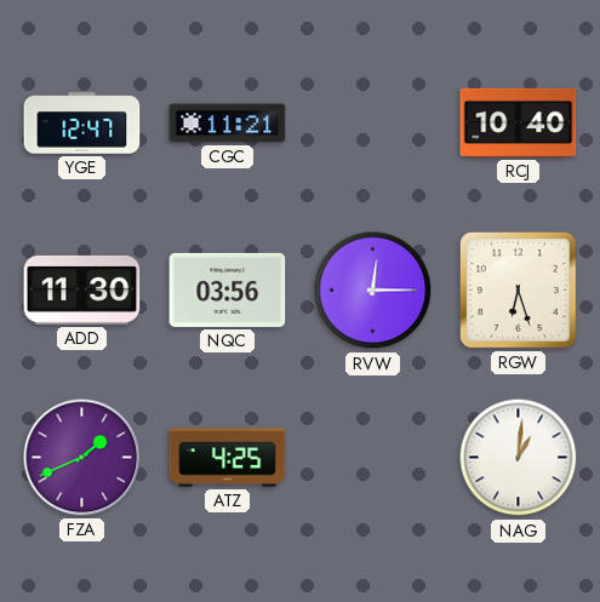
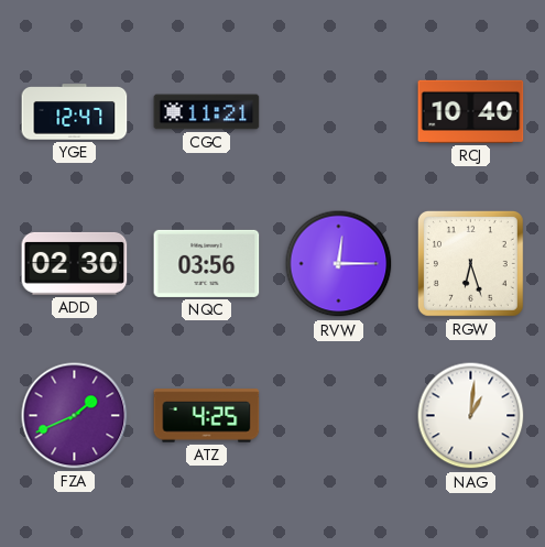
ADD: 11:30 -> 02:30
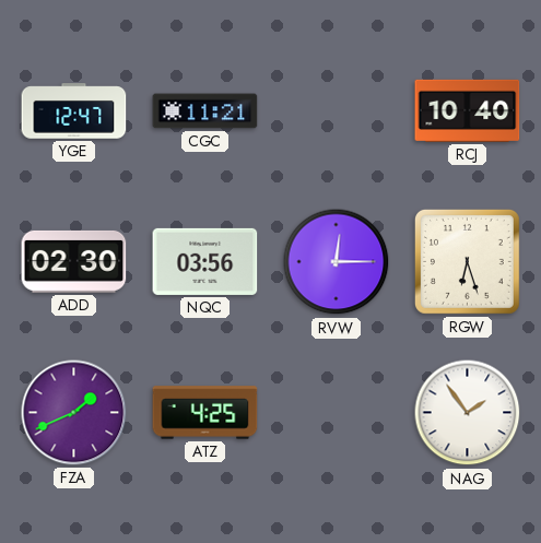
NAG: 1:01 -> 1:54
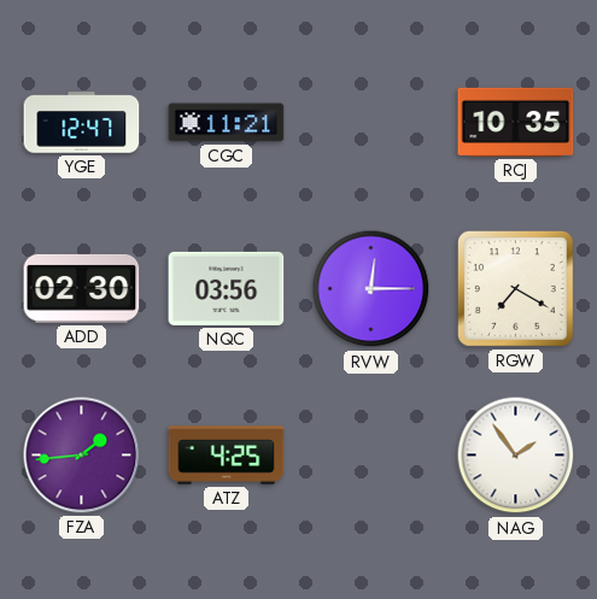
RCJ: 10:40 -> 10:35
RGW: 6:27 -> 7:20
FZA: 1:41 -> 1:44
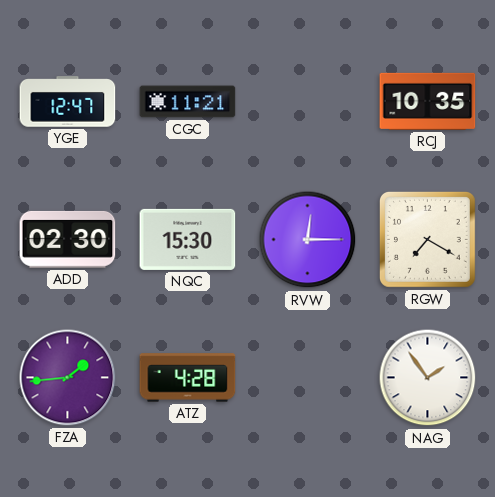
NQC: 03:56 -> 15:30
ATZ: 4:25 -> 4:28
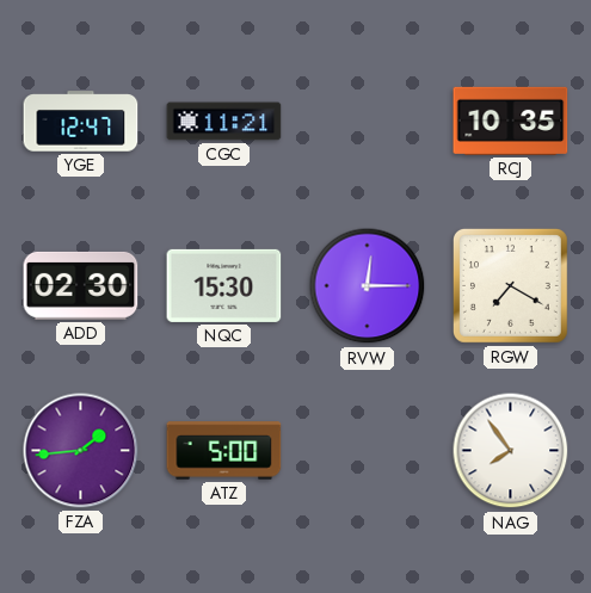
ATZ: 4:28 -> 5:00
NAG: 1:54 -> 7:54
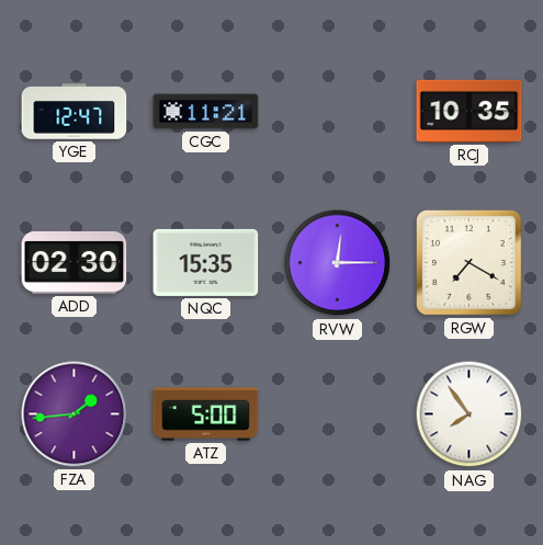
NQC: 15:30 -> 15:35
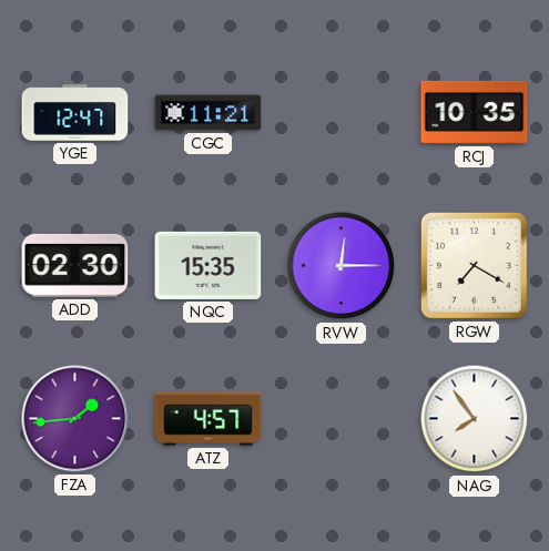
ATZ: 5:00 -> 4:57
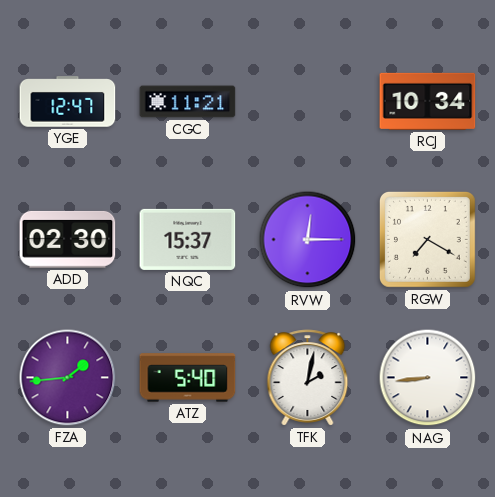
RCJ: 10:35 -> 10:34
NQC: 15:35 -> 15:37
ATZ: 4:57 -> 5:40
TFK: none -> 2:02
NAG: 7:54 -> 8:44
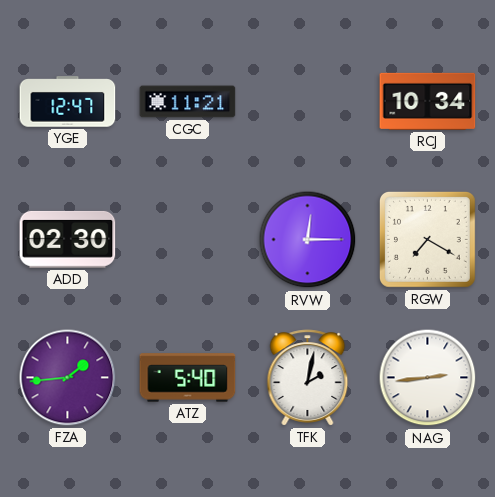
NQC: 15:37 -> none
NAG: 8:44 -> 2:44
